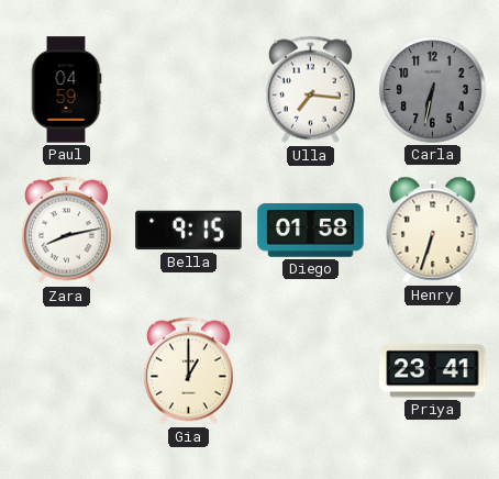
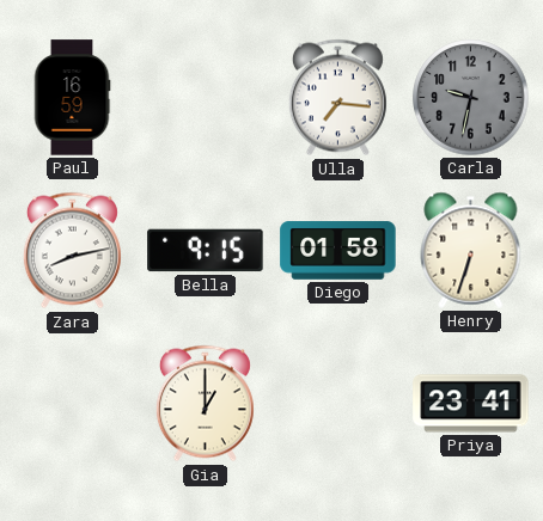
Paul: 04:59 -> 16:59
Carla: 6:32 -> 9:32
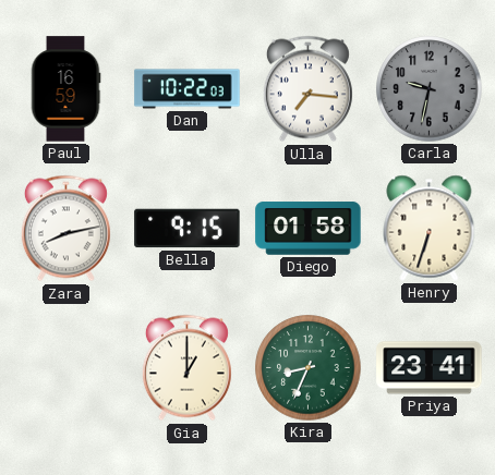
Dan: none -> 10:22
Kira: none -> 8:34
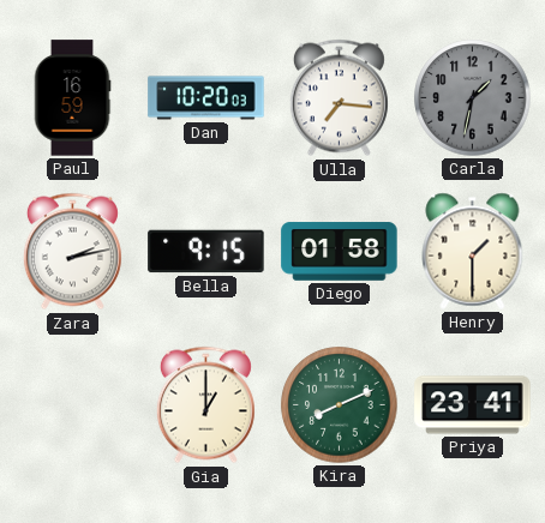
Dan: 10:22 -> 10:20
Carla: 9:32 -> 1:32
Zara: 8:13 -> 2:13
Henry: 6:33 -> 1:30
Kira: 8:34 -> 8:11
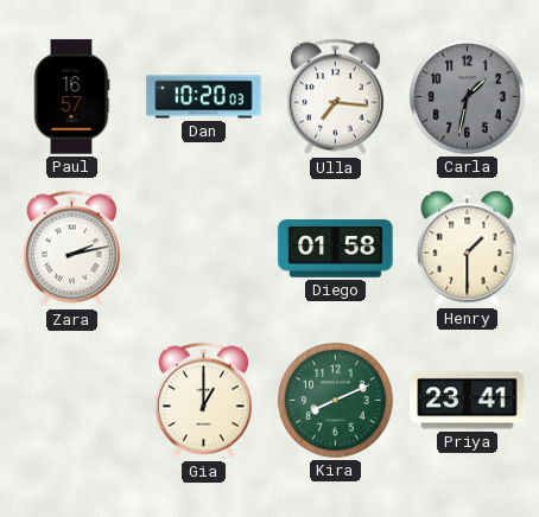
Paul: 16:59 -> 16:57
Bella: 9:15 -> none
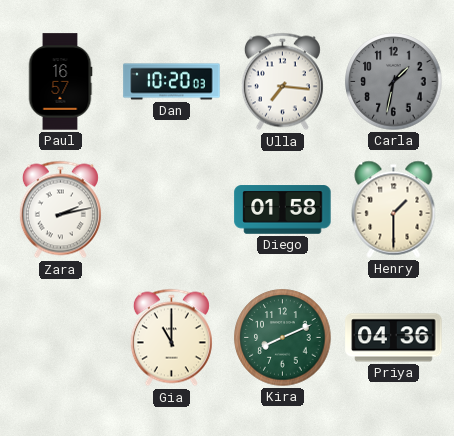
Gia: 1:00 -> 11:00
Priya: 23:41 -> 04:36
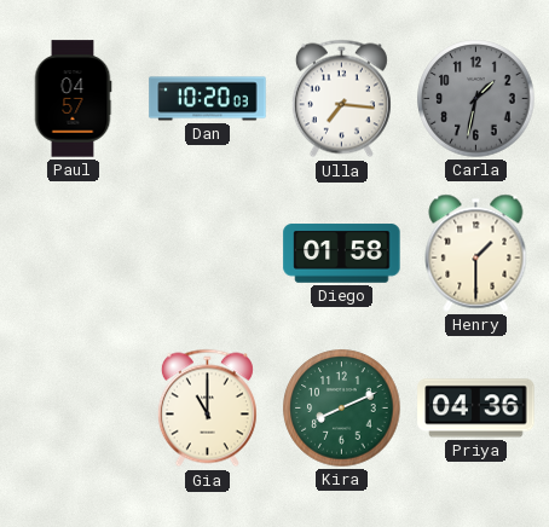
Paul: 16:57 -> 04:57
Zara: 2:13 -> none
